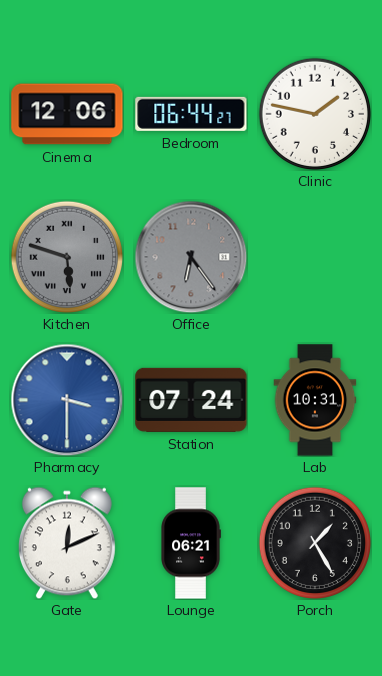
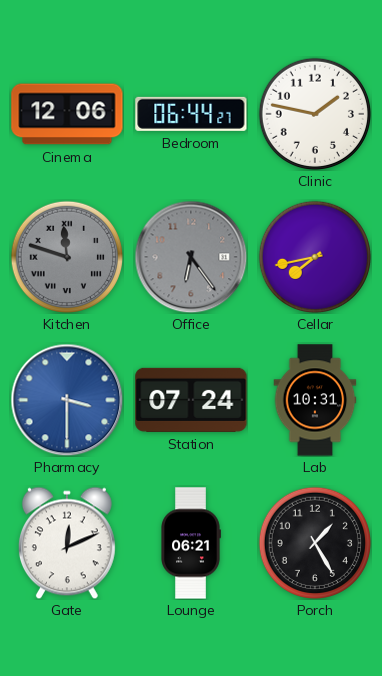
Kitchen: 5:48 -> 11:48
Cellar: none -> 7:43
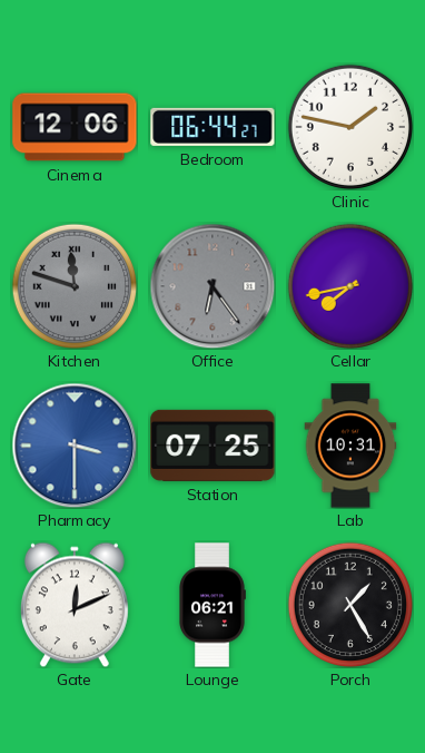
Station: 07:24 -> 07:25
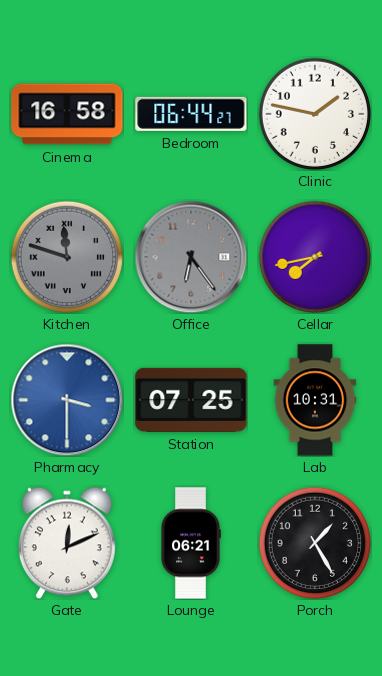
Cinema: 12:06 -> 16:58
